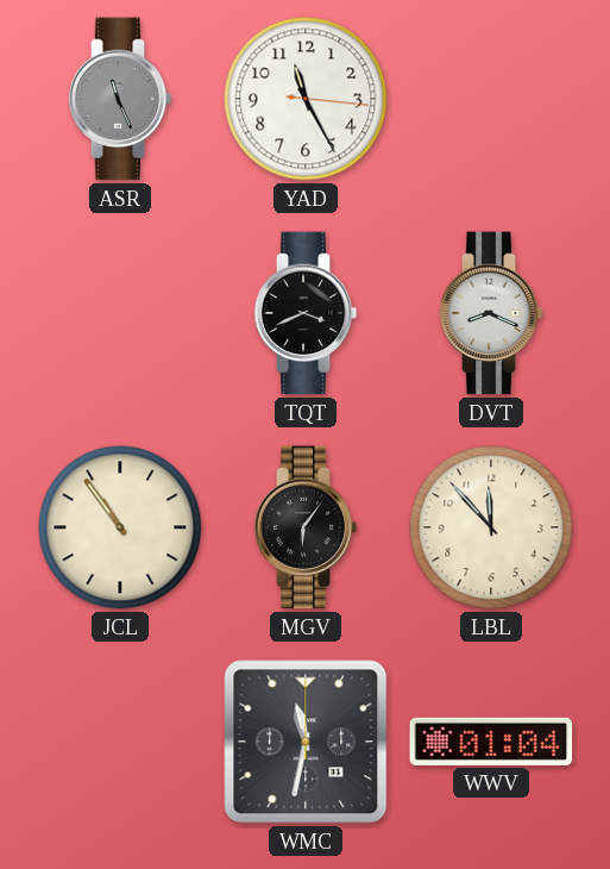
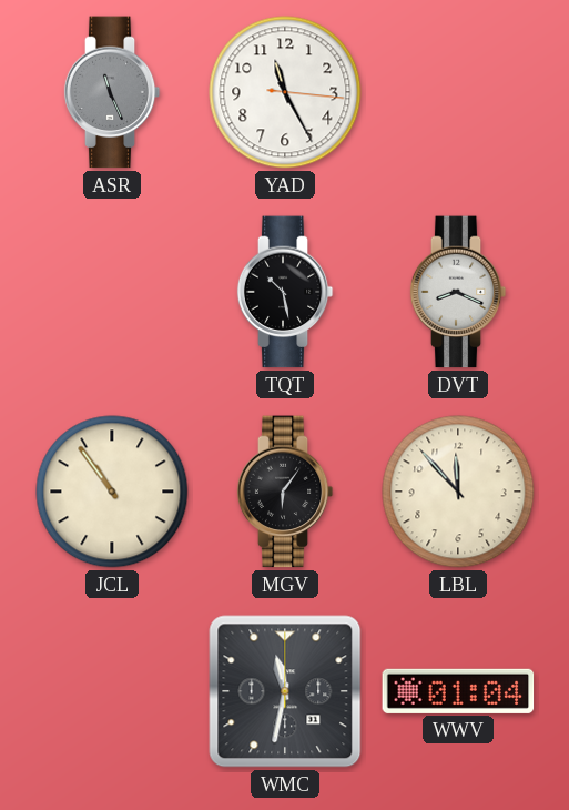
TQT: 3:41 -> 10:28
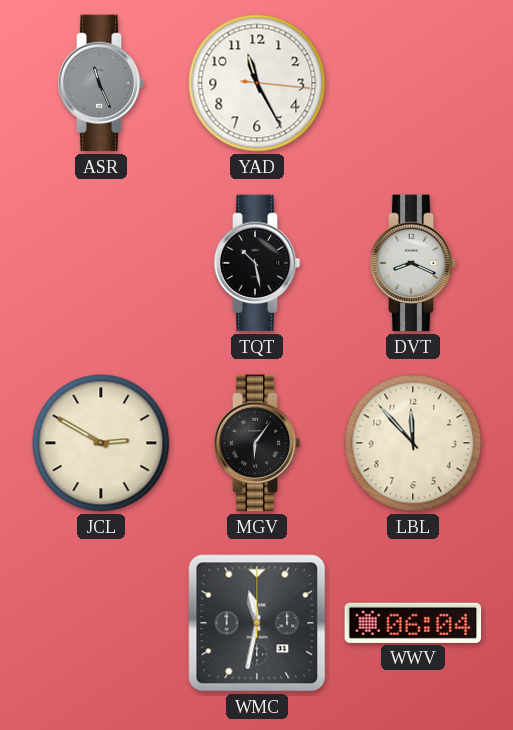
JCL: 10:54 -> 2:50
WWV: 01:04 -> 06:04
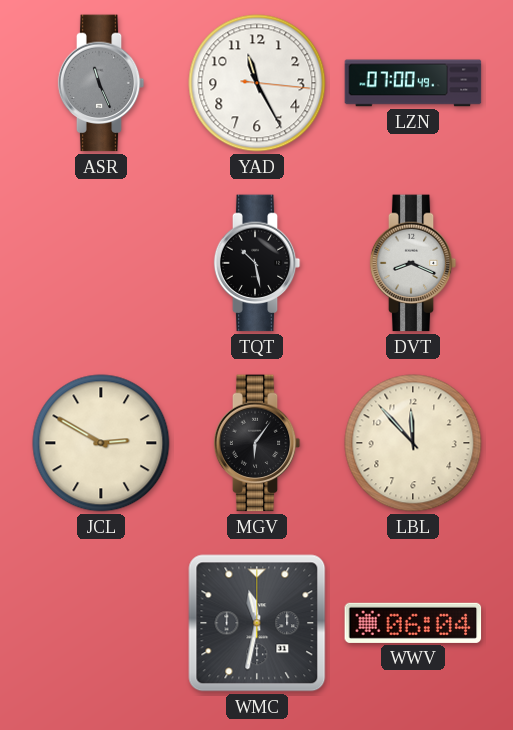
LZN: none -> 07:00
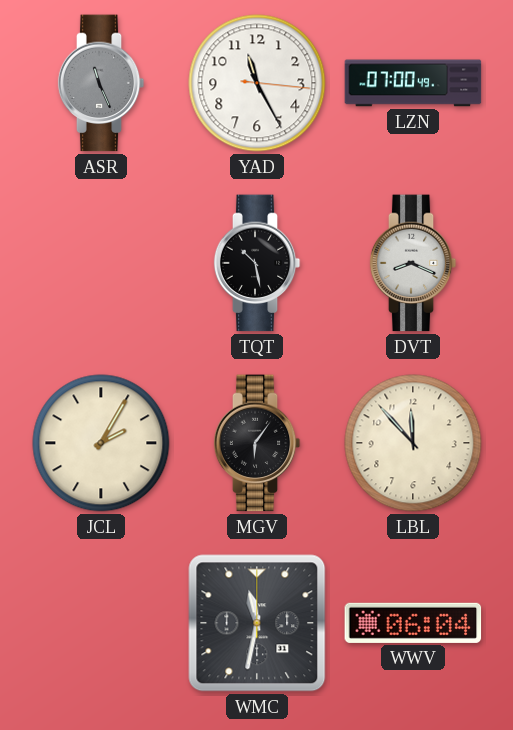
JCL: 2:50 -> 2:05
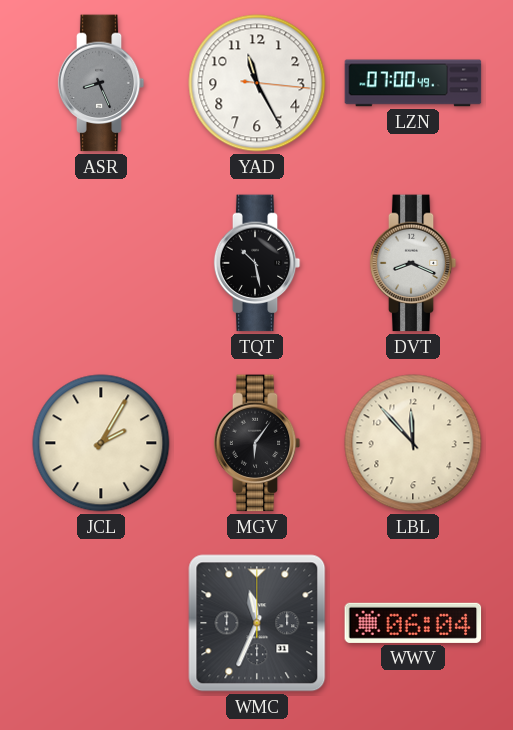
ASR: 11:26 -> 8:26
WMC: 11:32 -> 11:34
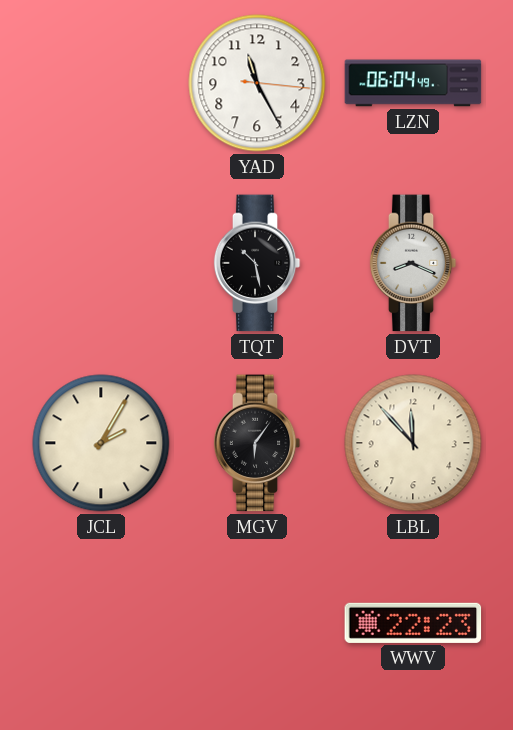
ASR: 8:26 -> none
LZN: 07:00 -> 06:04
WMC: 11:34 -> none
WWV: 06:04 -> 22:23
